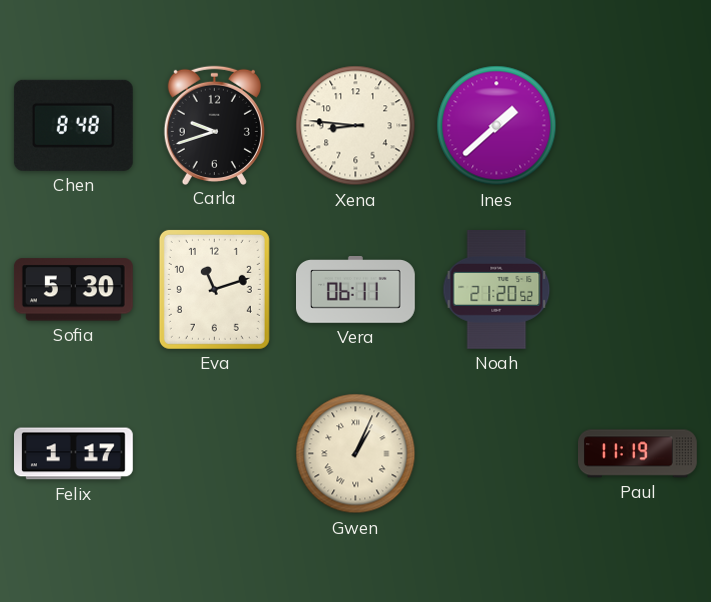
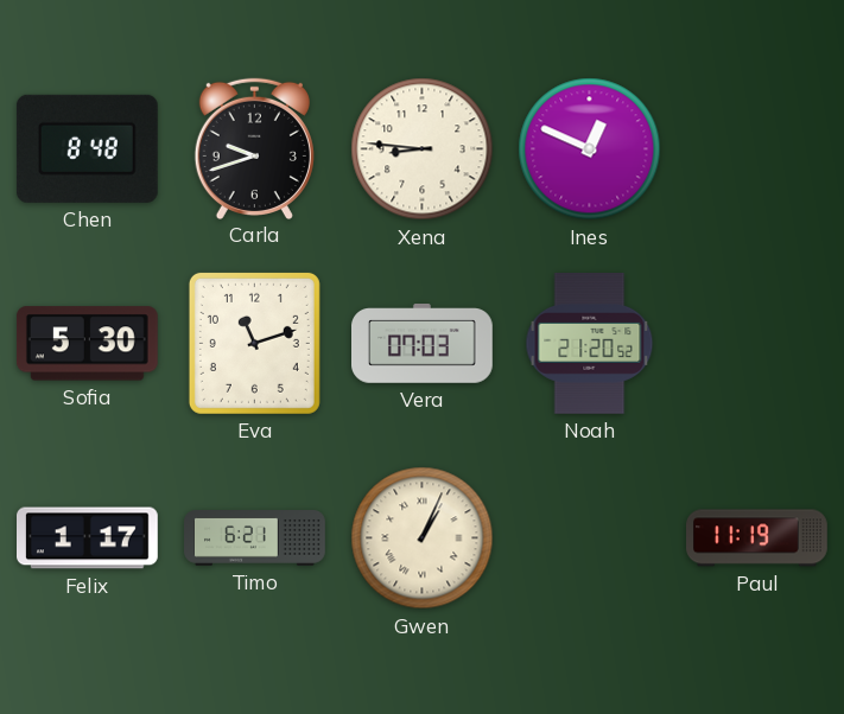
Ines: 1:38 -> 12:49
Vera: 06:11 -> 07:03
Timo: none -> 6:21
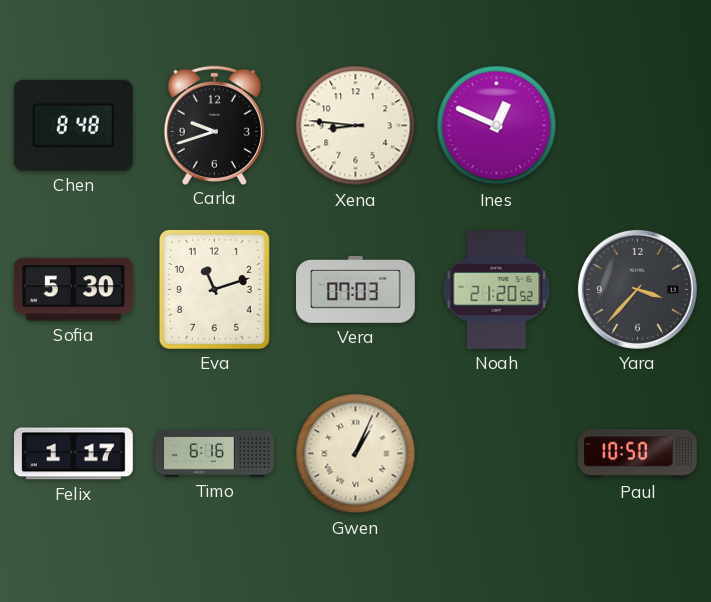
Yara: none -> 3:37
Timo: 6:21 -> 6:16
Paul: 11:19 -> 10:50
